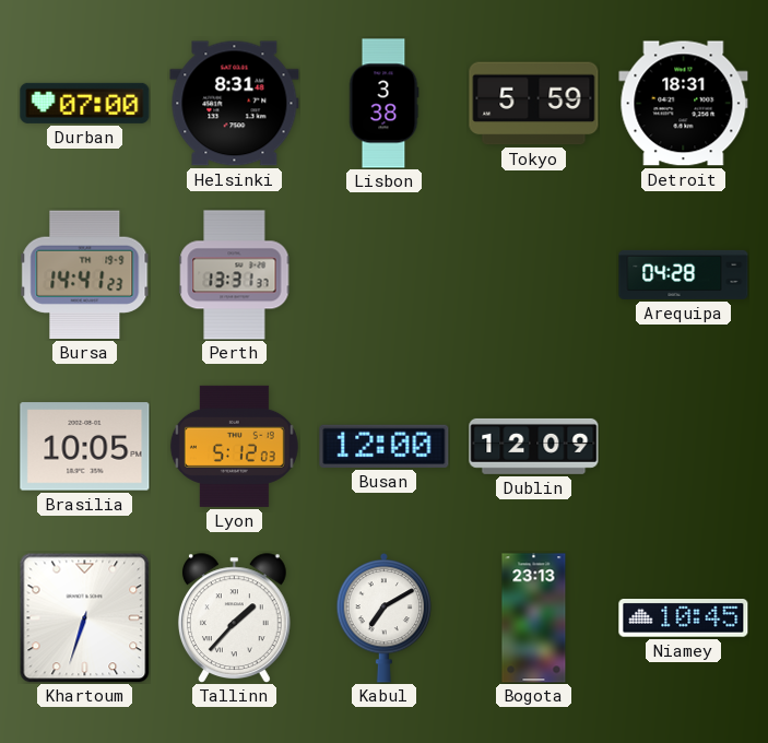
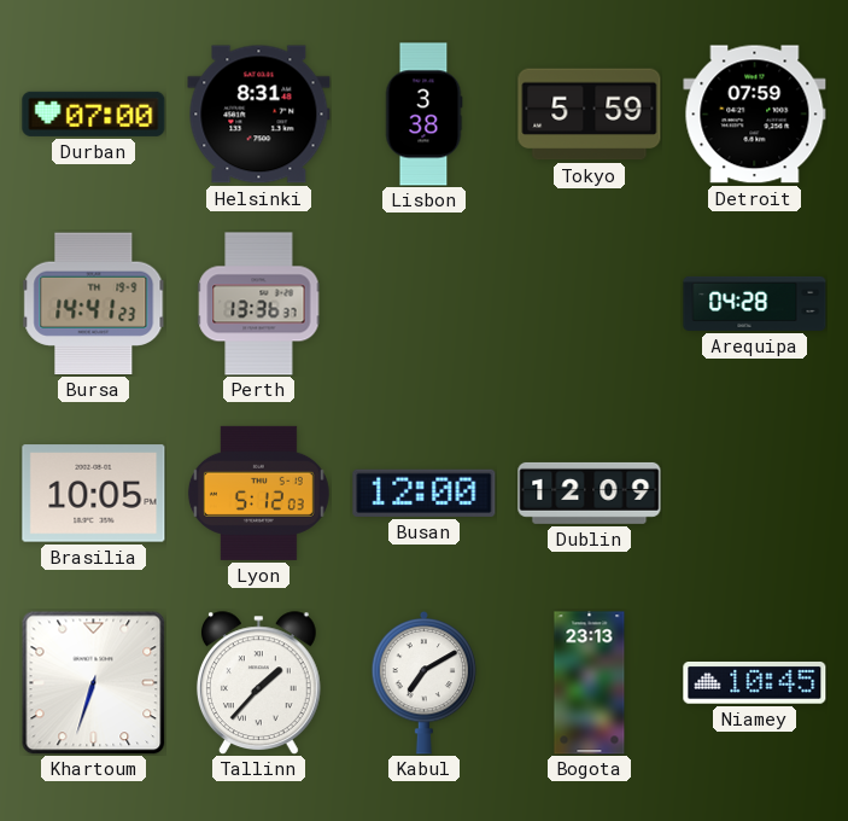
Detroit: 18:31 -> 07:59
Perth: 13:31 -> 13:36
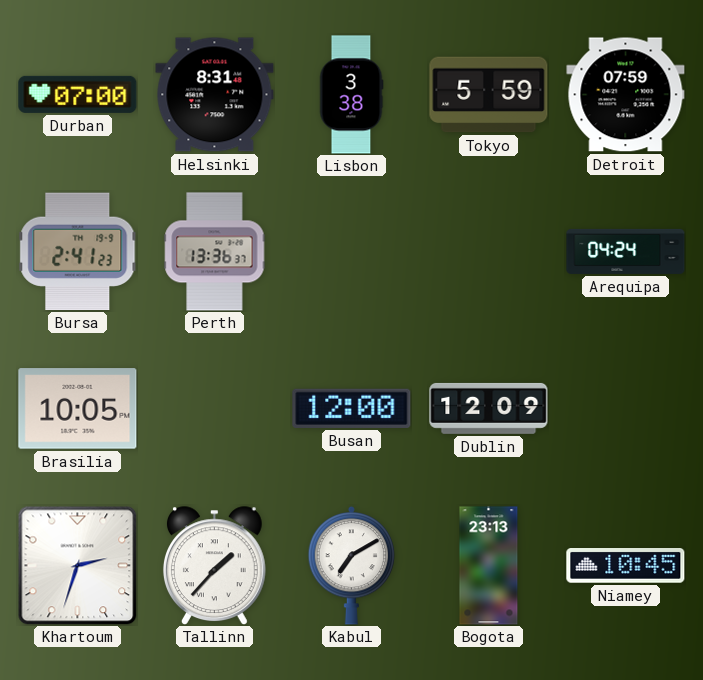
Bursa: 14:41 -> 2:41
Arequipa: 04:28 -> 04:24
Lyon: 5:12 -> none
Khartoum: 6:33 -> 2:33
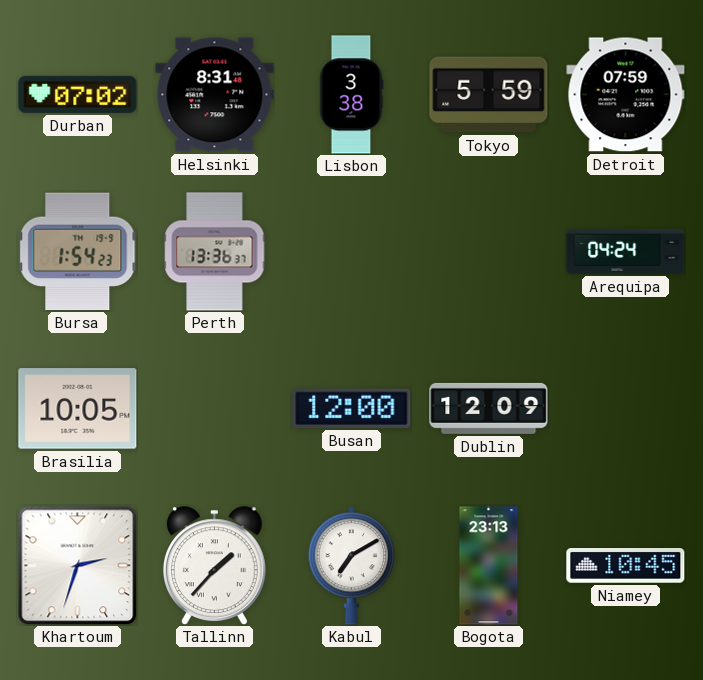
Durban: 07:00 -> 07:02
Bursa: 2:41 -> 1:54
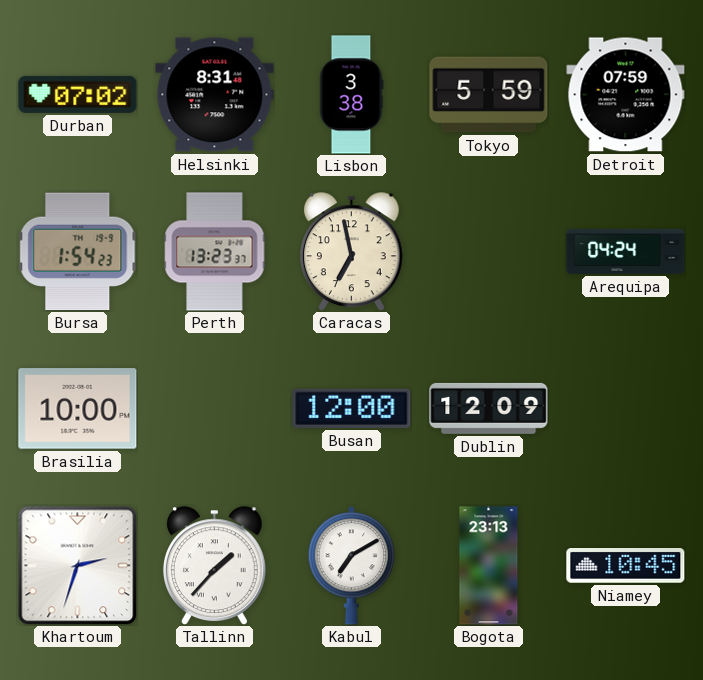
Perth: 13:36 -> 13:23
Caracas: none -> 6:58
Brasilia: 10:05 -> 10:00
